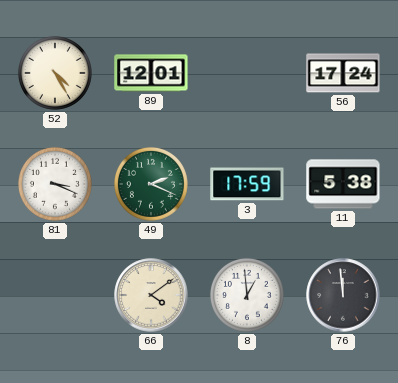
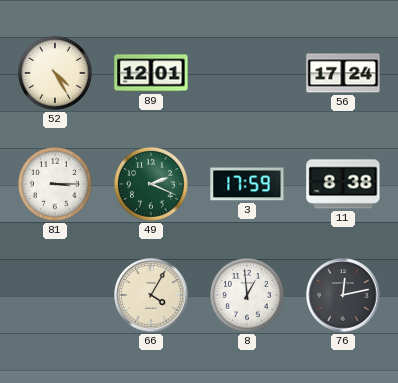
81: 3:19 -> 3:15
11: 5:38 -> 8:38
66: 4:09 -> 4:05
76: 11:59 -> 12:13
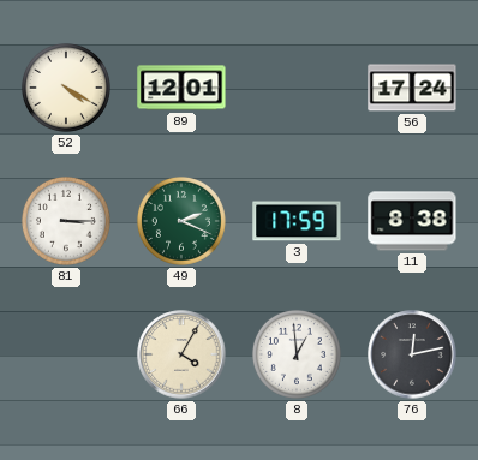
52: 4:25 -> 4:20
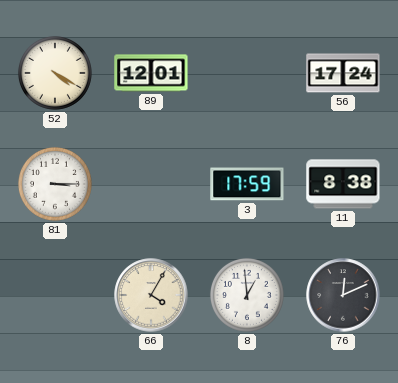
49: 2:19 -> none
76: 12:13 -> 12:11
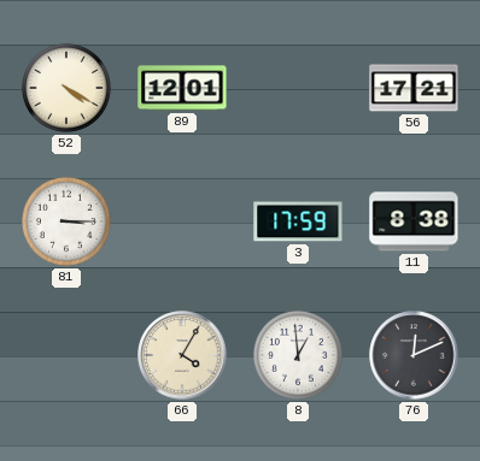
56: 17:24 -> 17:21
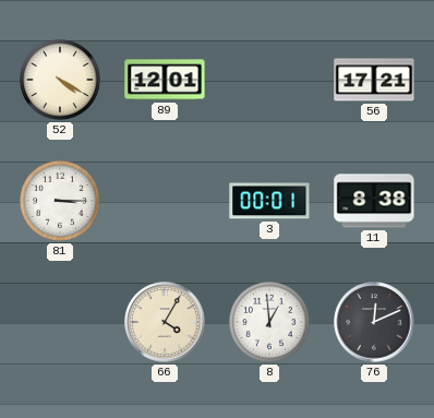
3: 17:59 -> 00:01
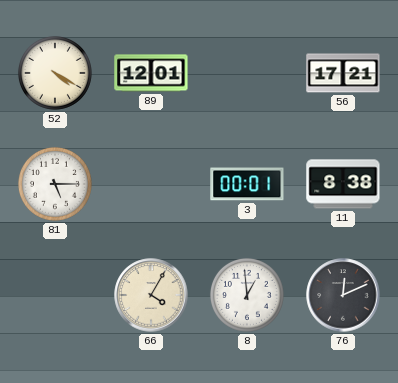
81: 3:15 -> 5:15
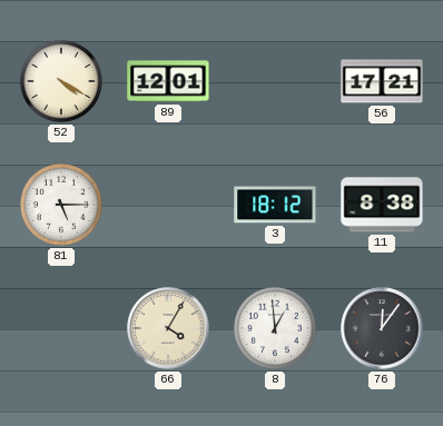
3: 00:01 -> 18:12
76: 12:11 -> 12:06
